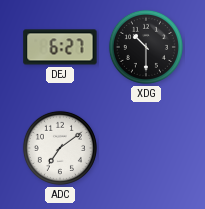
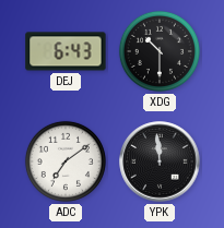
DEJ: 6:27 -> 6:43
YPK: none -> 11:59
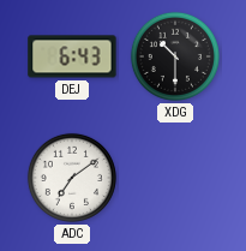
YPK: 11:59 -> none
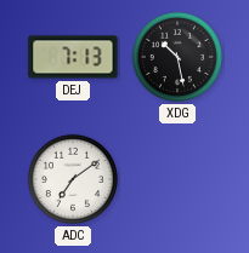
DEJ: 6:43 -> 7:13
XDG: 10:30 -> 10:28
